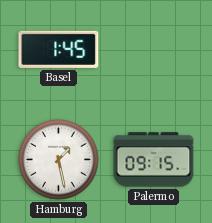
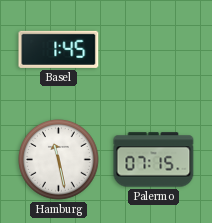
Hamburg: 1:28 -> 11:28
Palermo: 09:15 -> 07:15
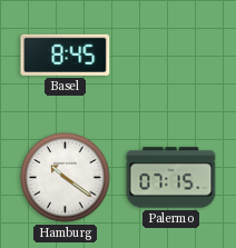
Basel: 1:45 -> 8:45
Hamburg: 11:28 -> 10:21
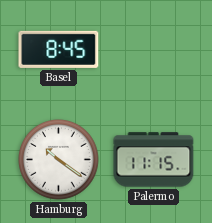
Palermo: 07:15 -> 11:15
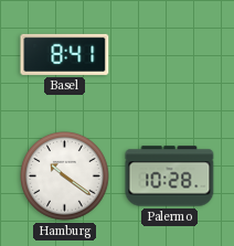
Basel: 8:45 -> 8:41
Palermo: 11:15 -> 10:28
